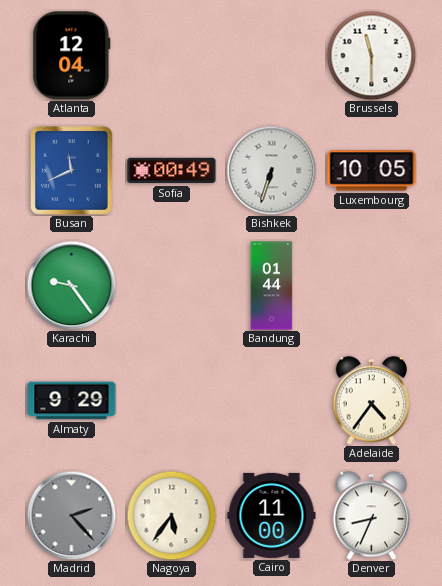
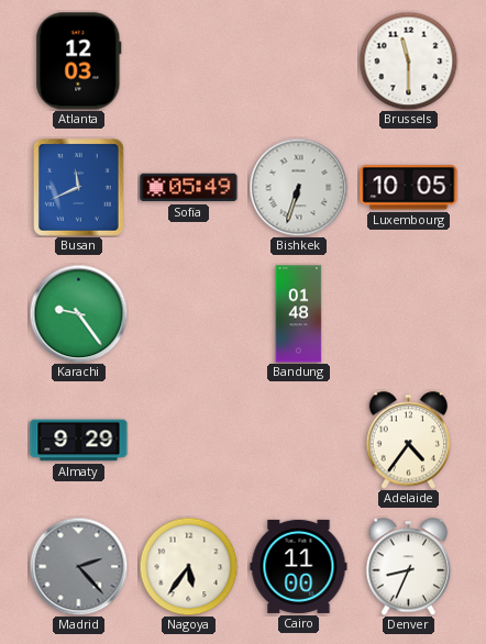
Atlanta: 12:04 -> 12:03
Sofia: 00:49 -> 05:49
Bandung: 01:44 -> 01:48
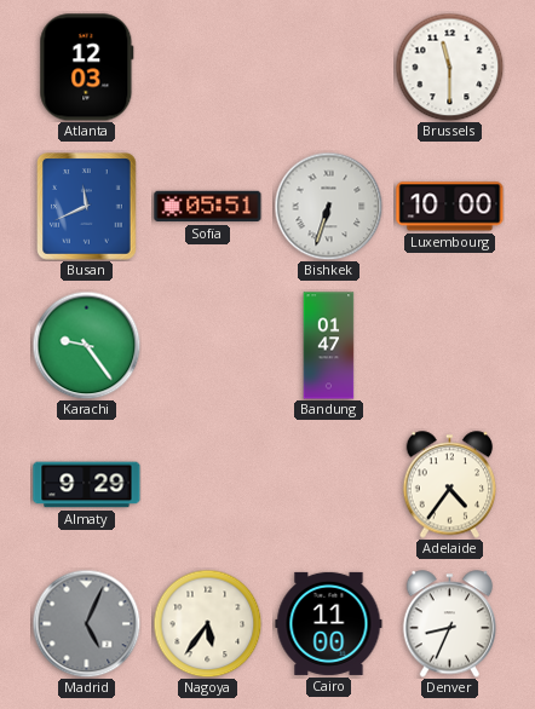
Sofia: 05:49 -> 05:51
Luxembourg: 10:05 -> 10:00
Bandung: 01:48 -> 01:47
Madrid: 2:23 -> 5:04
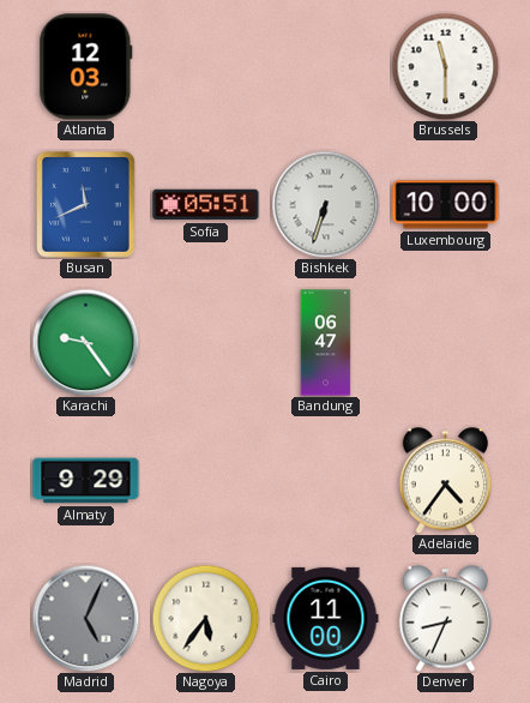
Bandung: 01:47 -> 06:47
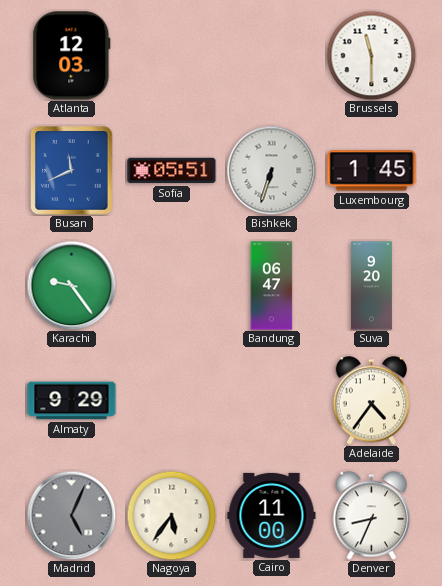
Luxembourg: 10:00 -> 1:45
Suva: none -> 9:20
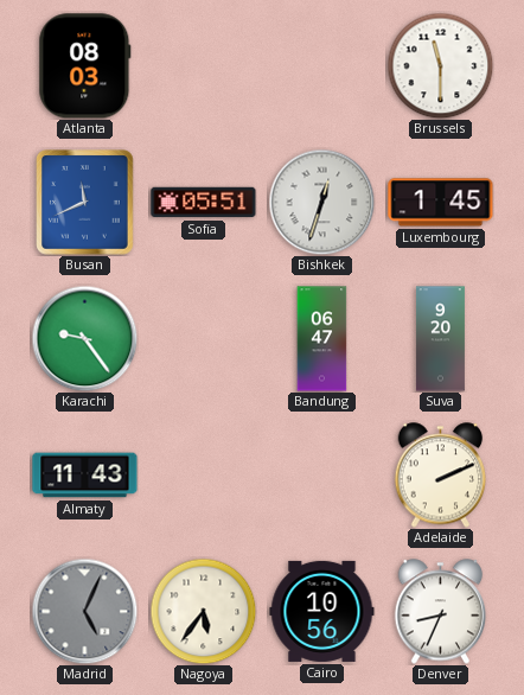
Atlanta: 12:03 -> 08:03
Bishkek: 6:33 -> 12:33
Almaty: 9:29 -> 11:43
Adelaide: 4:36 -> 2:11
Cairo: 11:00 -> 10:56
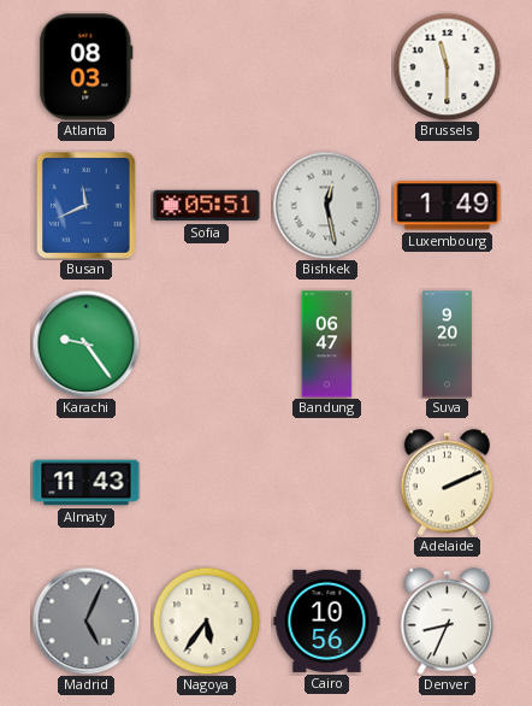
Bishkek: 12:33 -> 12:28
Luxembourg: 1:45 -> 1:49
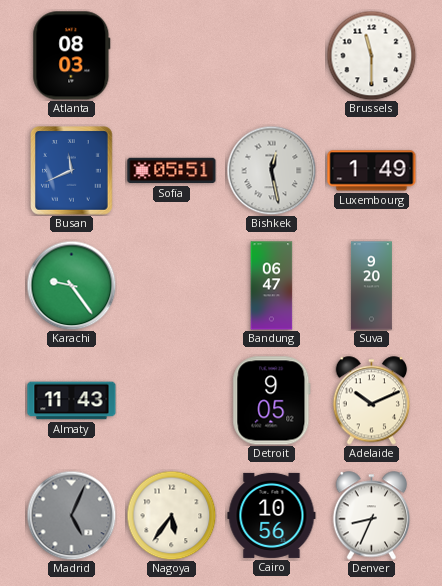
Detroit: none -> 9:05
Adelaide: 2:11 -> 10:11
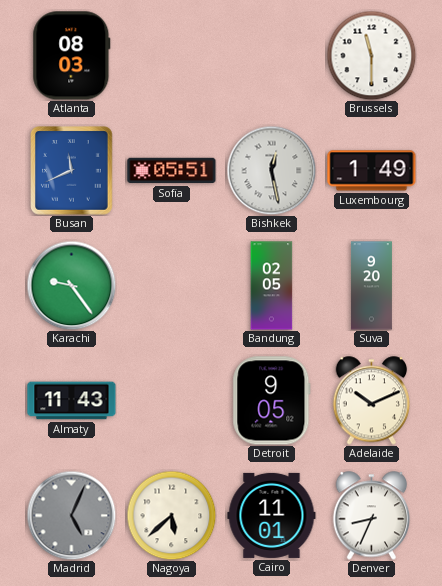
Bandung: 06:47 -> 02:05
Nagoya: 5:36 -> 5:38
Cairo: 10:56 -> 11:01
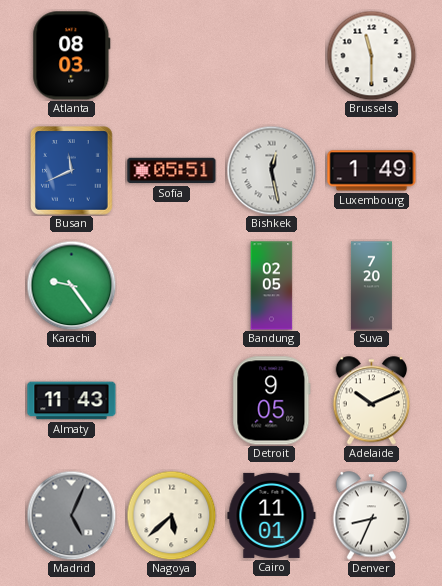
Suva: 9:20 -> 7:20
